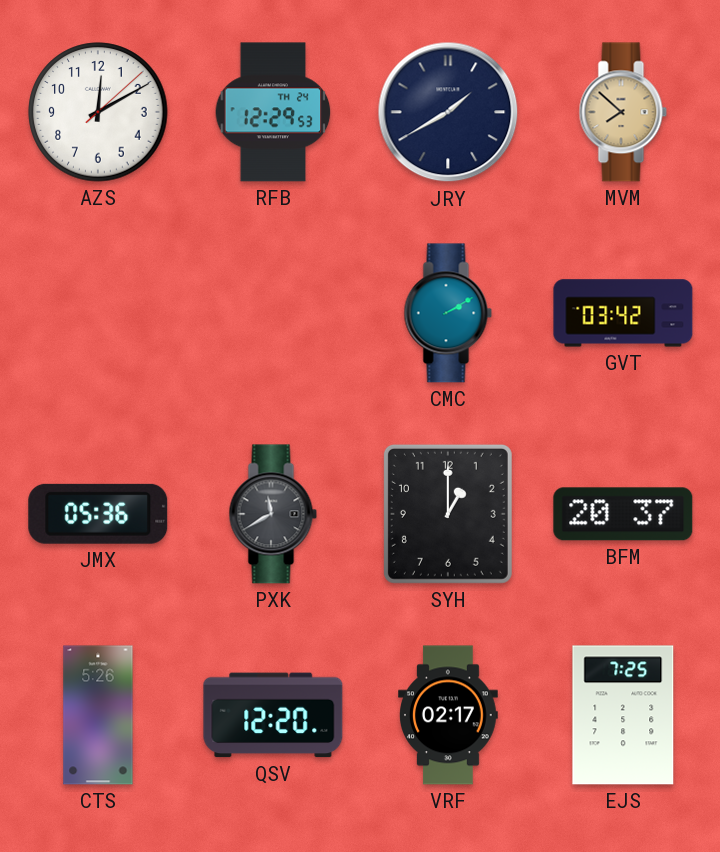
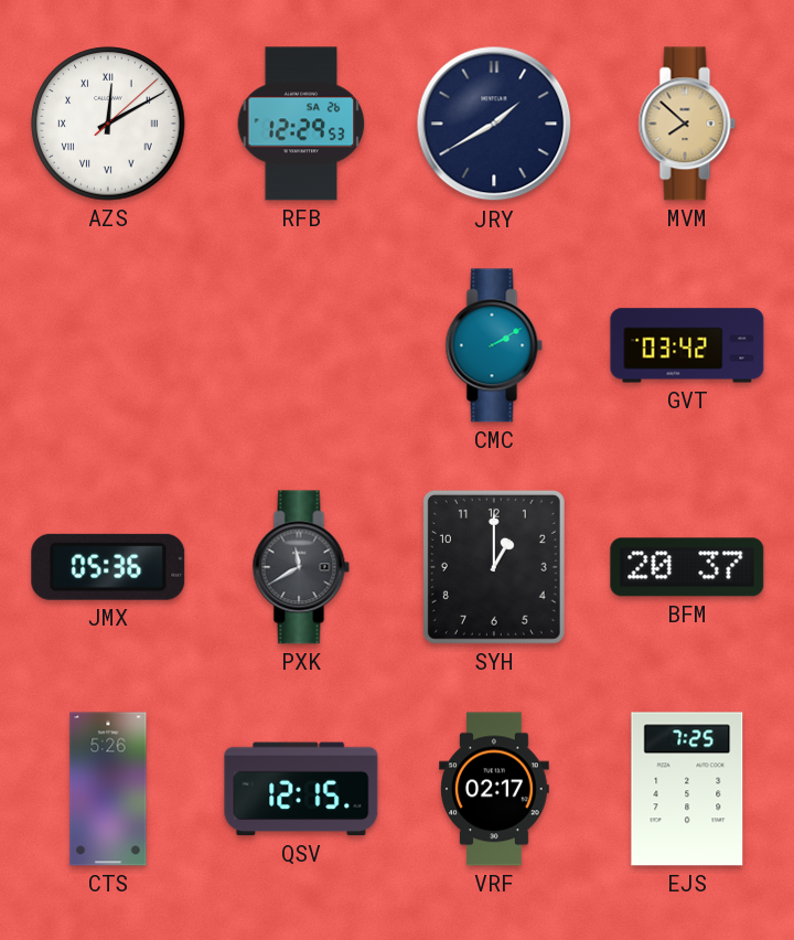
AZS numerals: Arabic -> Roman
RFB date: TH 24 -> SA 26
QSV: 12:20 -> 12:15
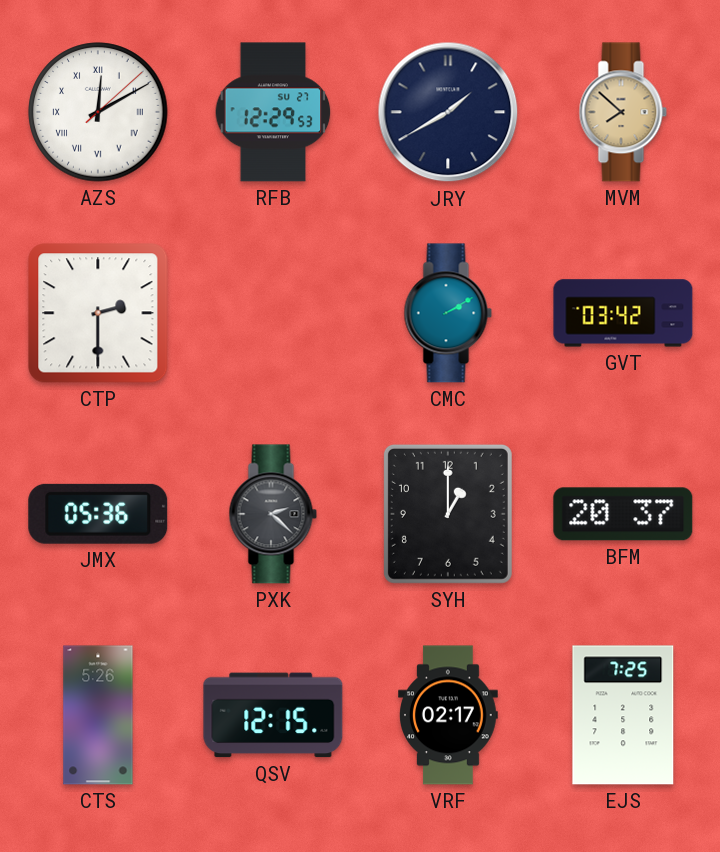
RFB date: SA 26 -> SU 27
CTP: none -> 2:30
PXK: 11:40 -> 2:22
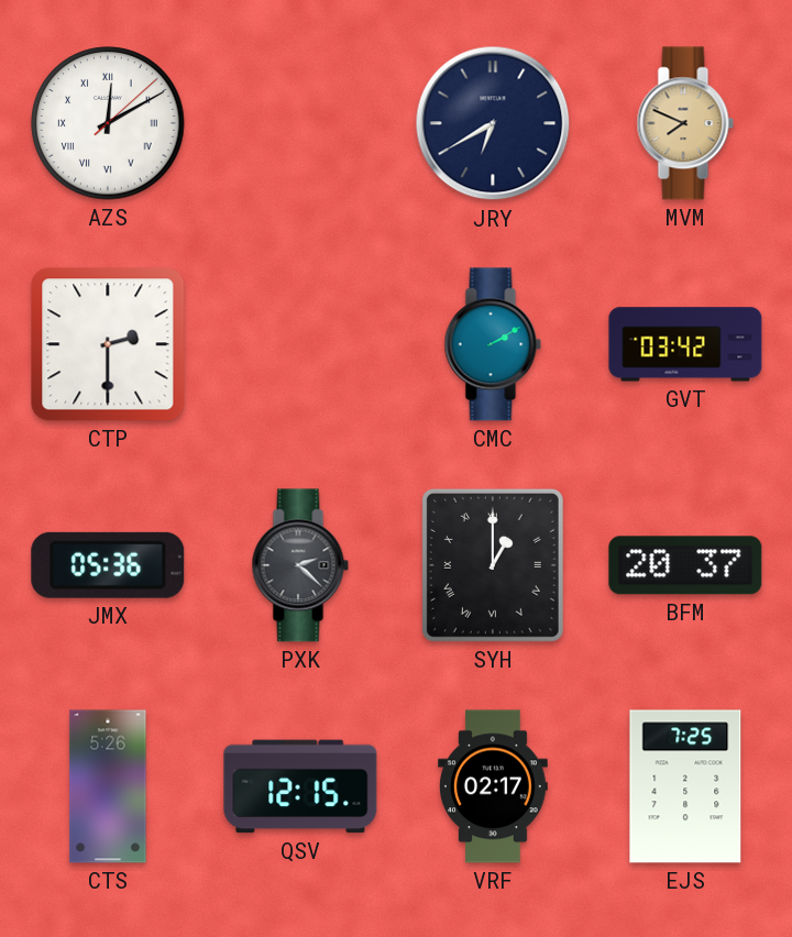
RFB: 12:29 -> none
JRY: 1:40 -> 6:40
MVM: 7:52 -> 7:49
SYH numerals: Arabic -> Roman
